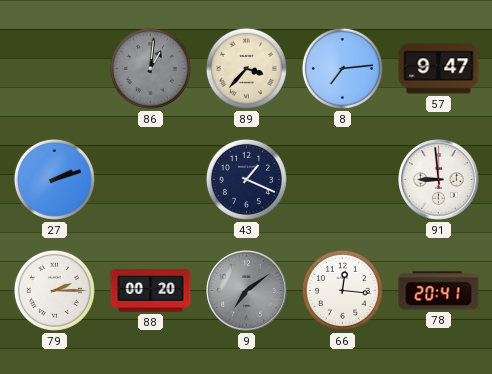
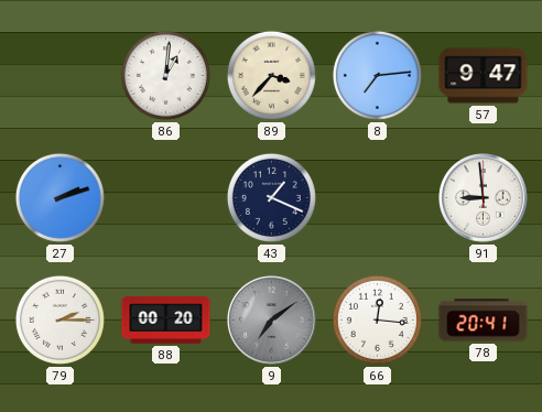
86 dial: grey -> white
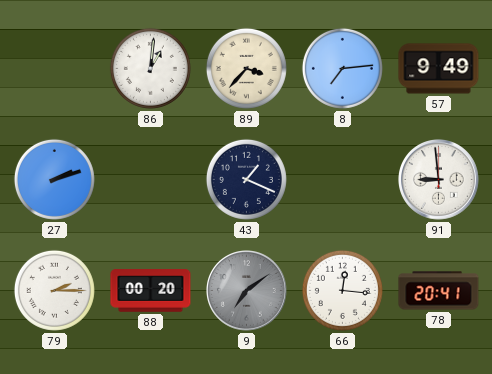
57: 9:47 -> 9:49
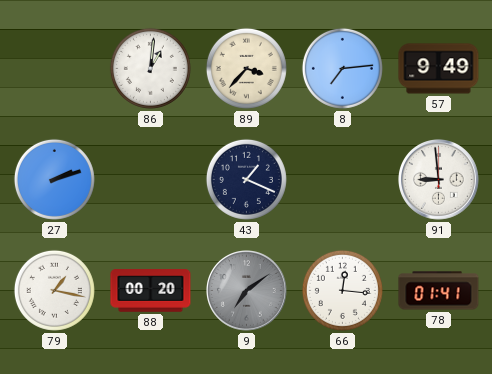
79: 2:15 -> 1:17
78: 20:41 -> 01:41
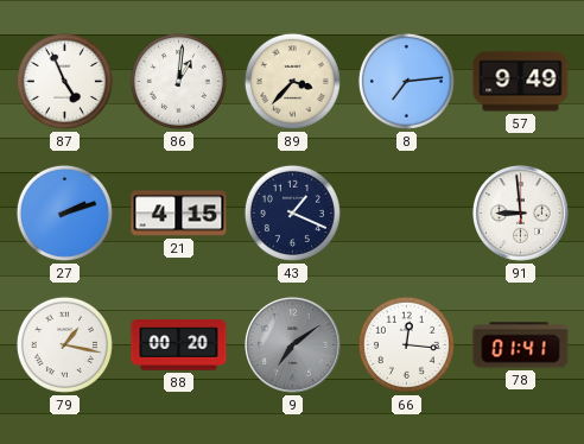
87: none -> 4:56
21: none -> 4:15
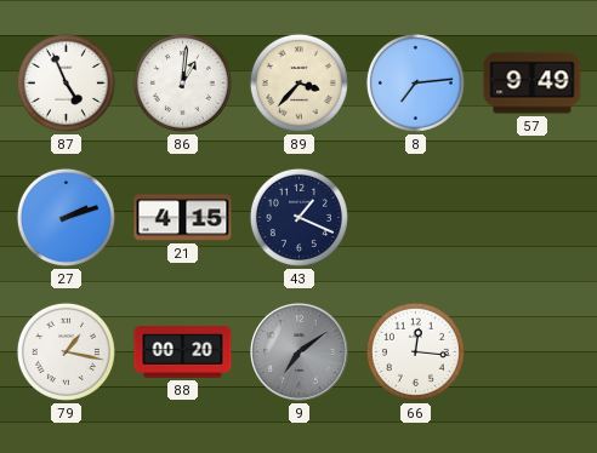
91: 8:59 -> none
78: 01:41 -> none
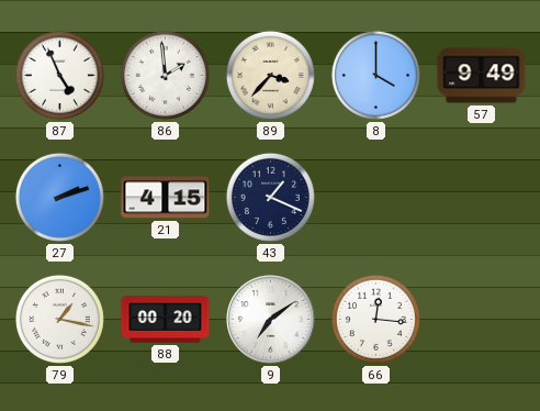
86: 1:01 -> 1:59
8: 7:14 -> 4:00
9 dial: grey -> white
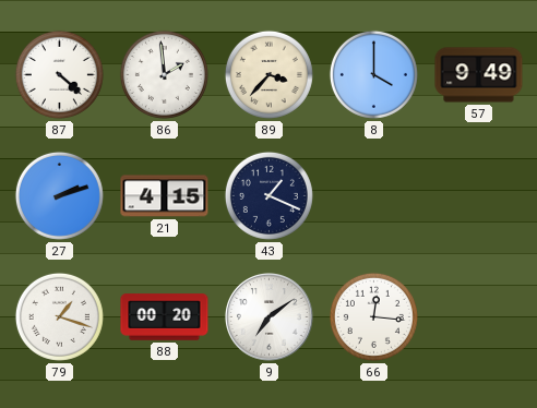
87: 4:56 -> 4:22
79: 1:17 -> 1:18
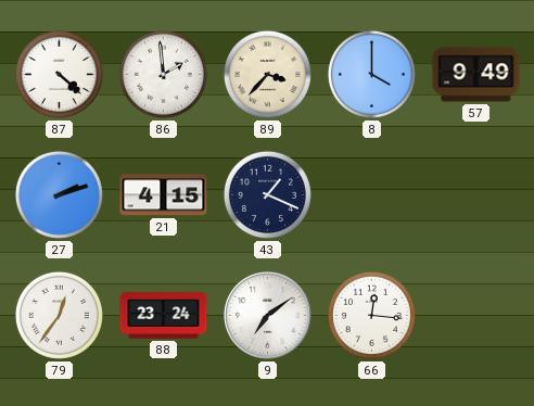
79: 1:18 -> 12:36
88: 00:20 -> 23:24
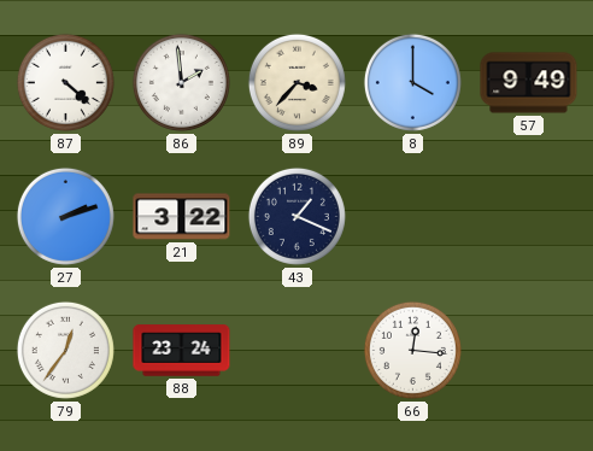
21: 4:15 -> 3:22
9: 7:09 -> none
